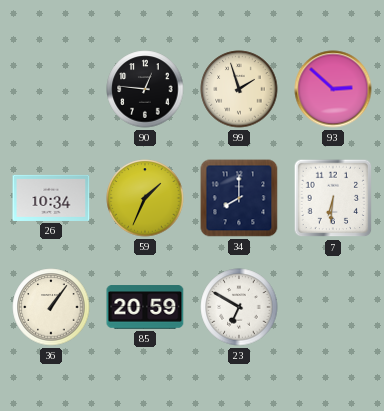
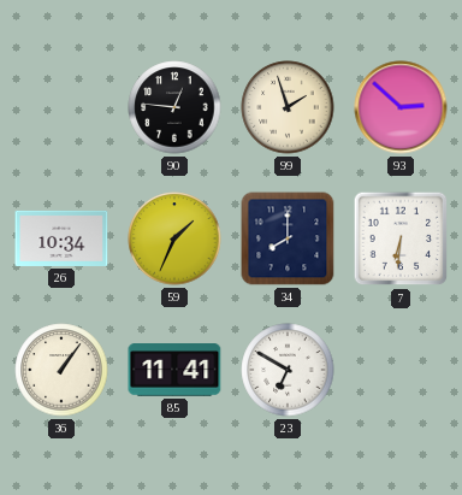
85: 20:59 -> 11:41
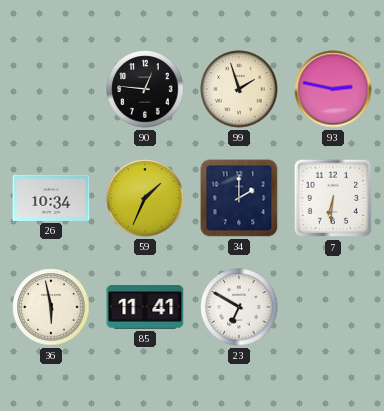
93: 2:52 -> 2:47
34: 8:00 -> 2:00
36: 1:06 -> 5:58
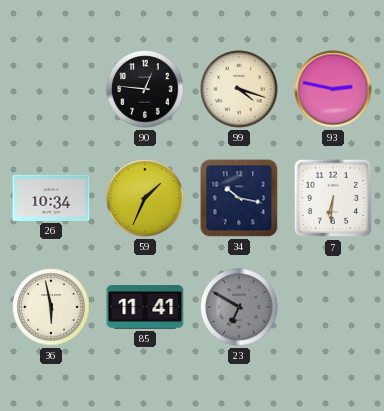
99: 1:57 -> 4:18
34: 2:00 -> 10:17
23 dial: white -> grey
